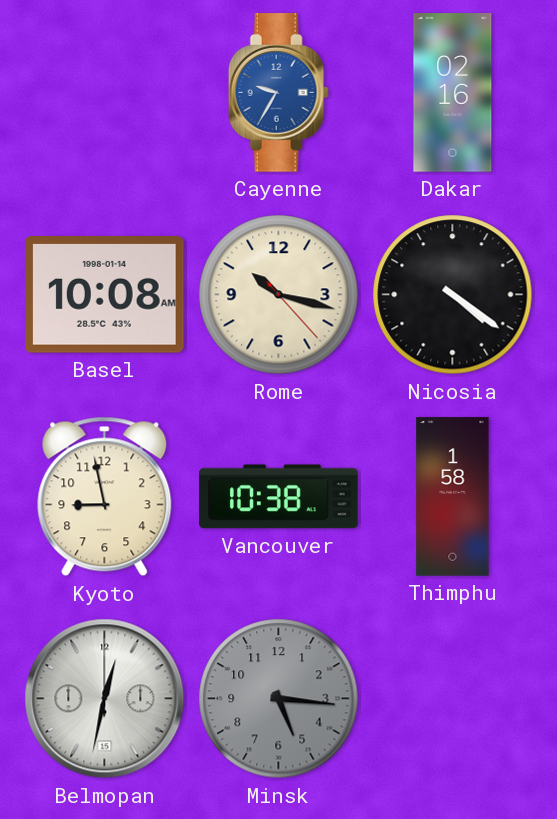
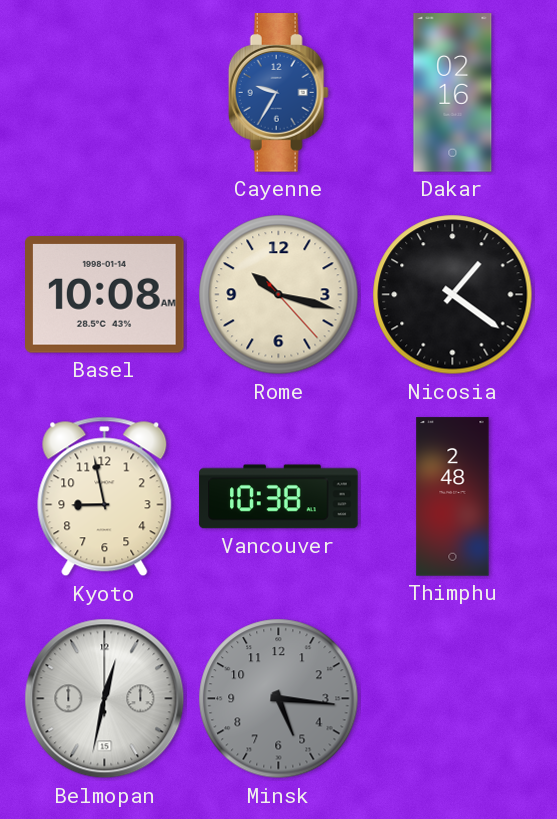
Nicosia: 4:21 -> 1:21
Thimphu: 1:58 -> 2:48
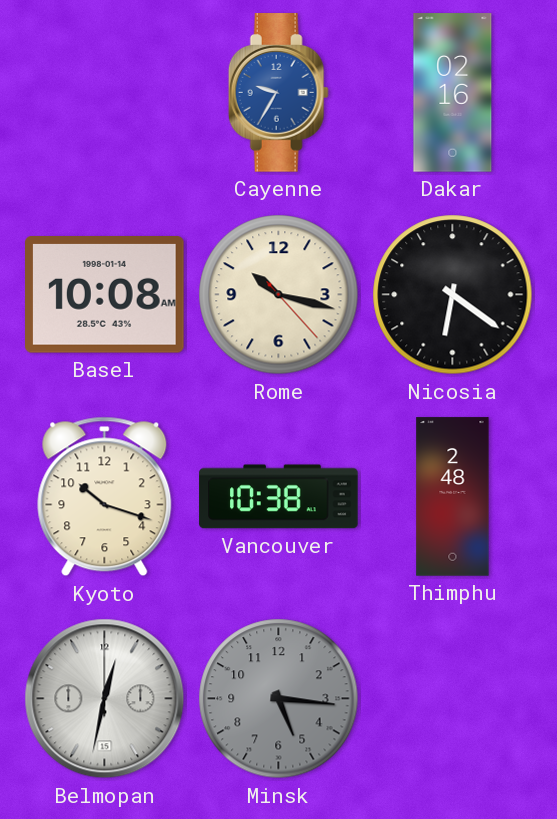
Nicosia: 1:21 -> 6:21
Kyoto: 8:58 -> 10:18
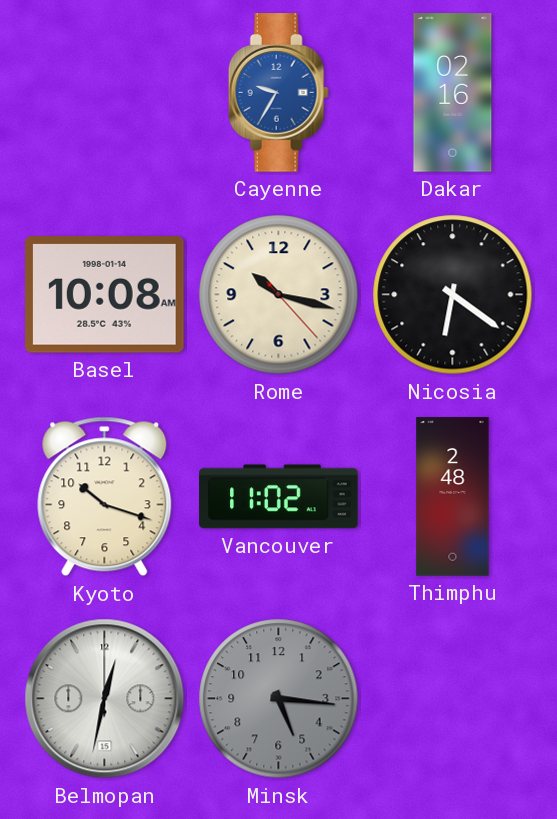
Vancouver: 10:38 -> 11:02
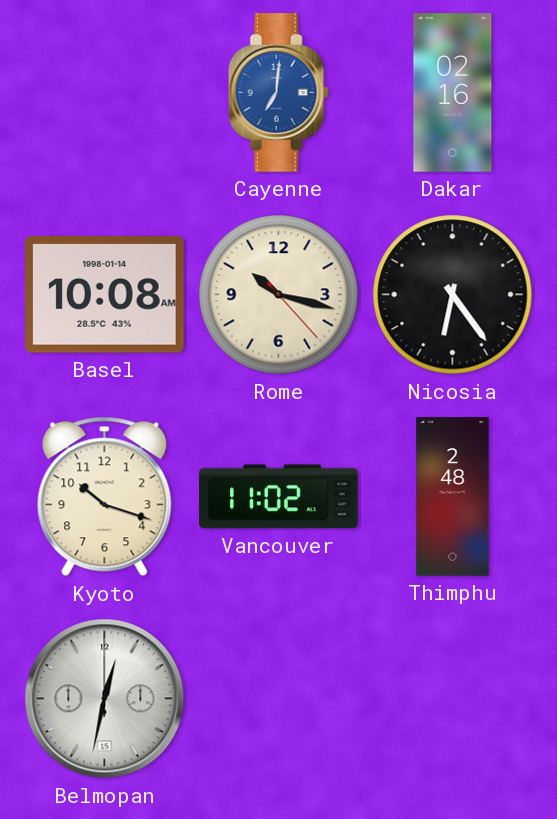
Cayenne: 9:35 -> 7:01
Nicosia: 6:21 -> 6:24
Minsk: 5:16 -> none
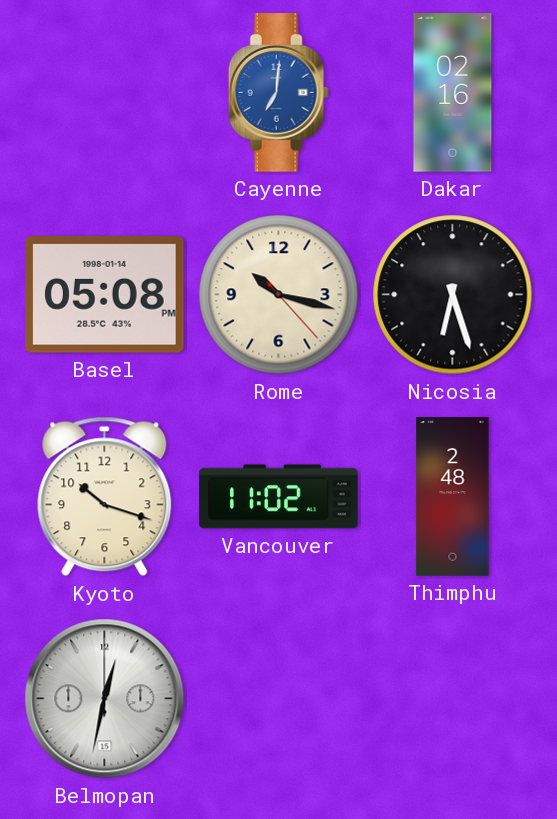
Basel: 10:08 -> 05:08
Nicosia: 6:24 -> 6:27
